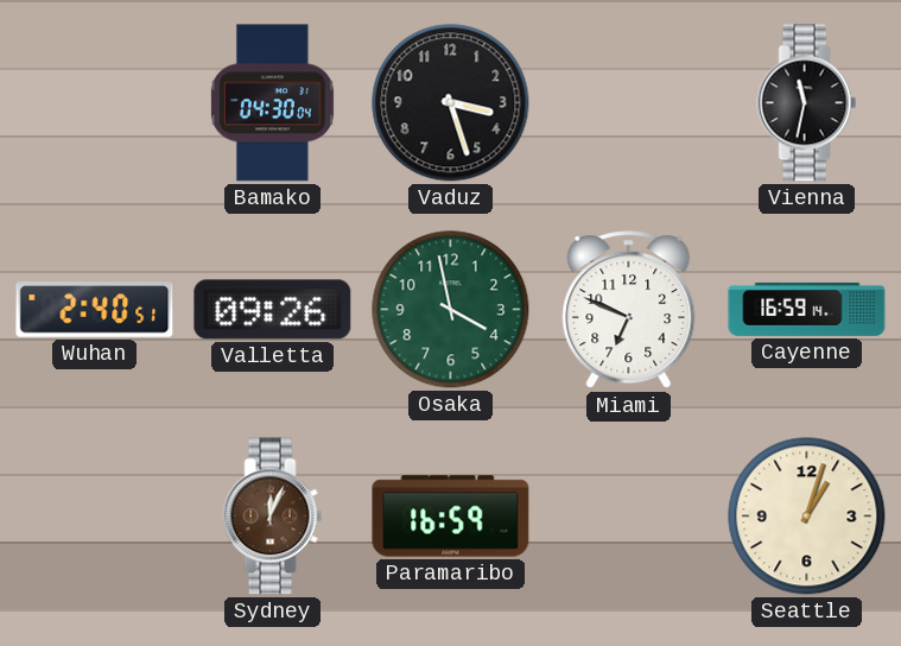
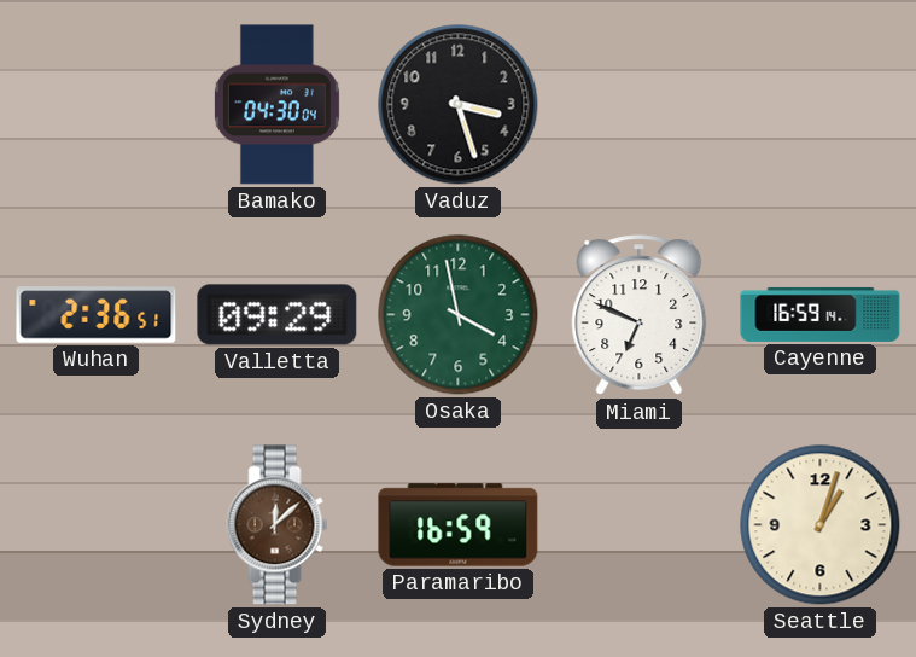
Vienna: 11:32 -> none
Wuhan: 2:40 -> 2:36
Valletta: 09:26 -> 09:29
Sydney: 12:04 -> 12:08
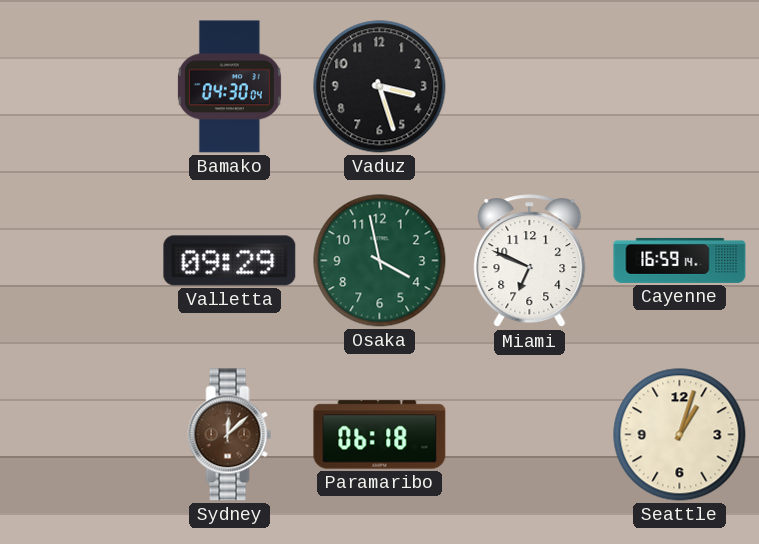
Wuhan: 2:36 -> none
Paramaribo: 16:59 -> 06:18
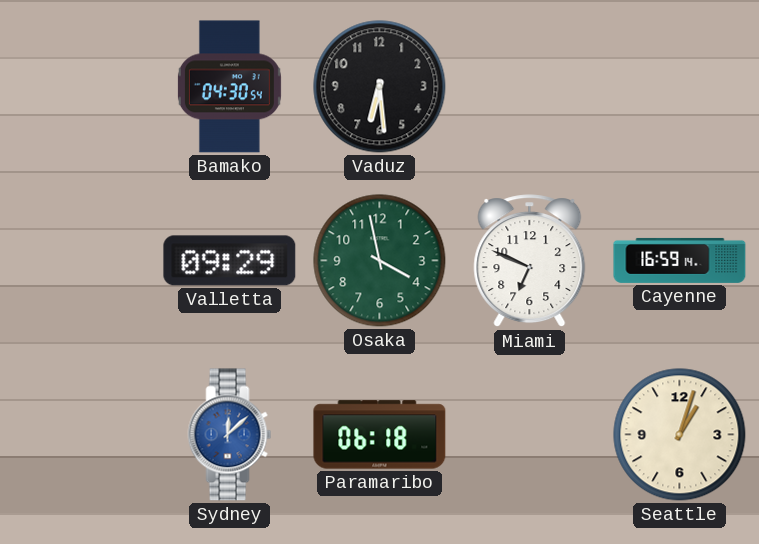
Bamako: 04:30:04 -> 04:30:54
Vaduz: 3:27 -> 6:29
Sydney dial: brown -> blue
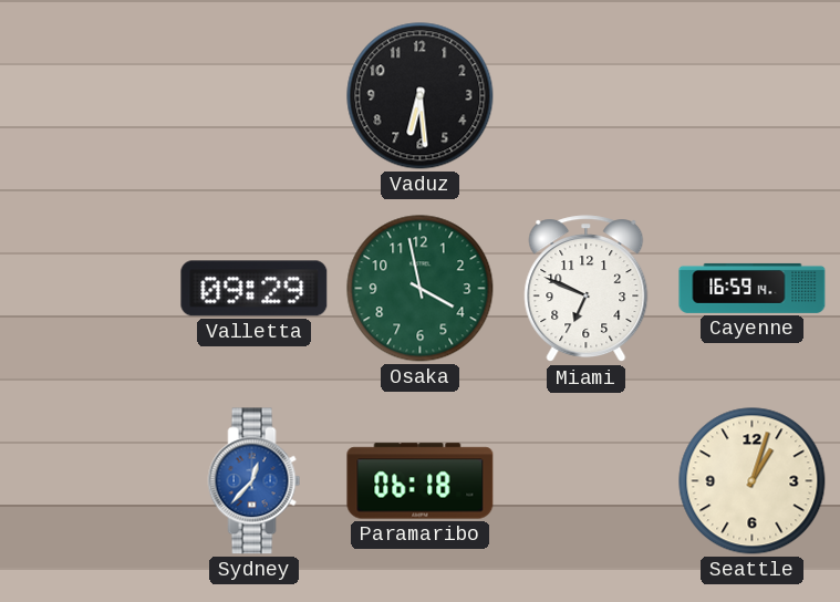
Bamako: 04:30 -> none
Sydney: 12:08 -> 12:37
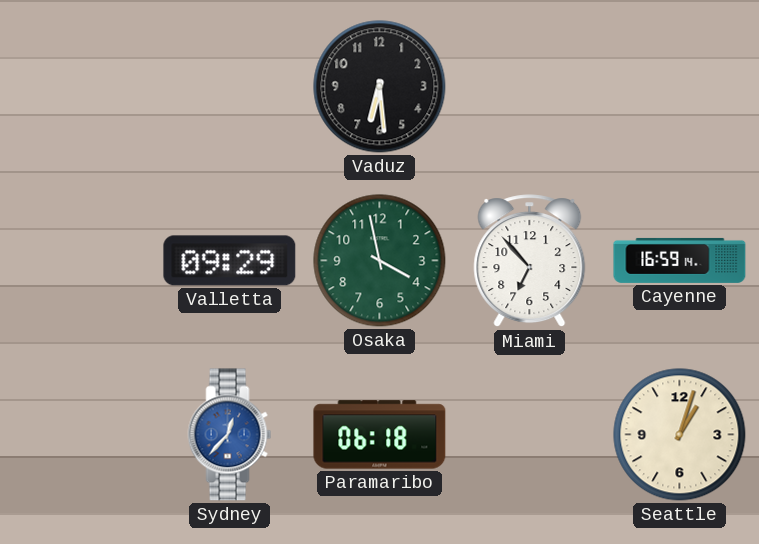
Miami: 6:49 -> 6:53
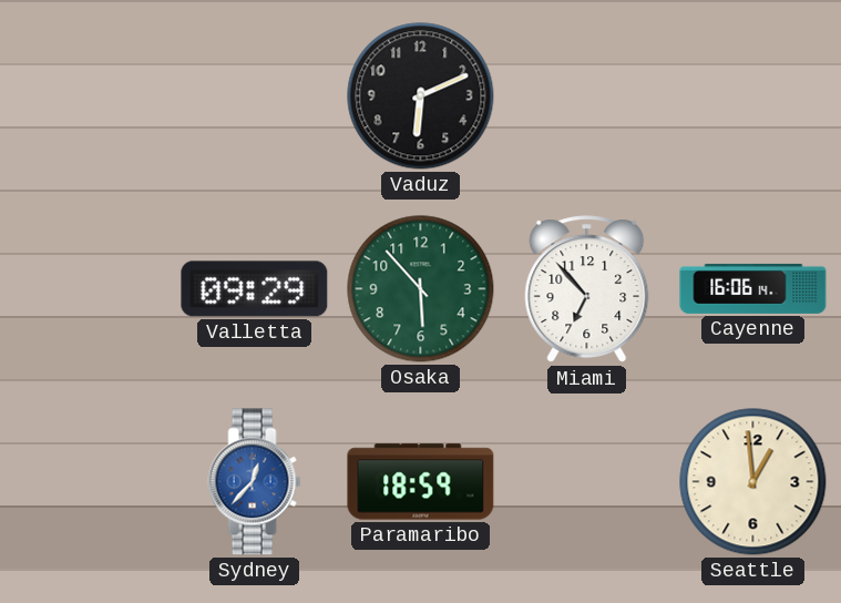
Vaduz: 6:29 -> 6:11
Osaka: 3:58 -> 5:53
Cayenne: 16:59 -> 16:06
Paramaribo: 06:18 -> 18:59
Seattle: 1:03 -> 12:59
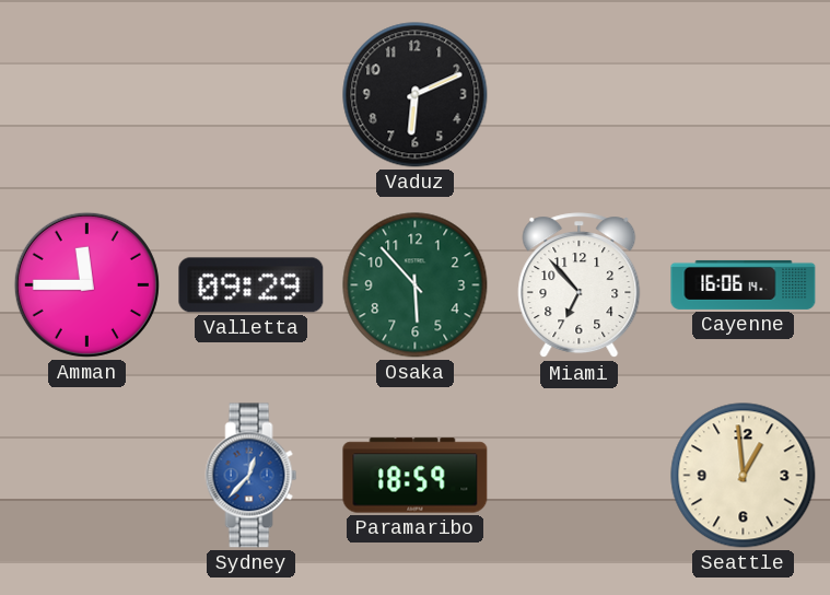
Amman: none -> 11:45
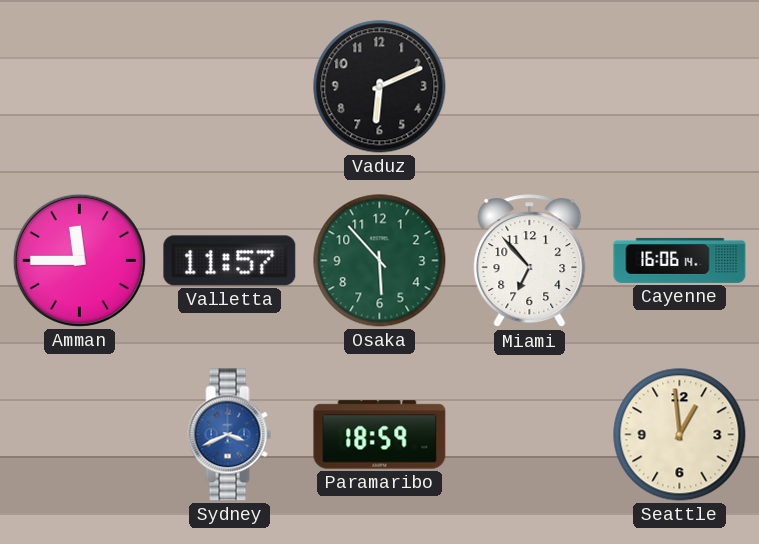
Valletta: 09:29 -> 11:57
Sydney: 12:37 -> 3:41
